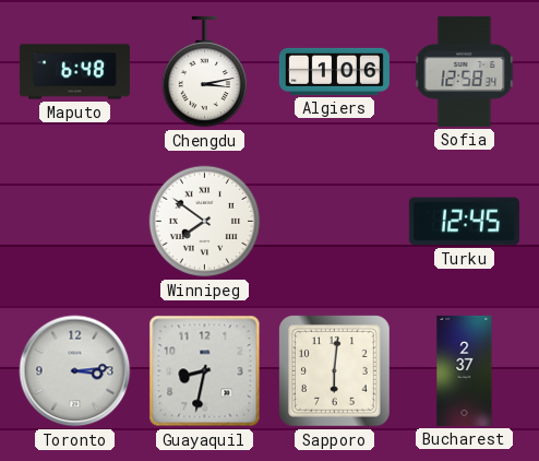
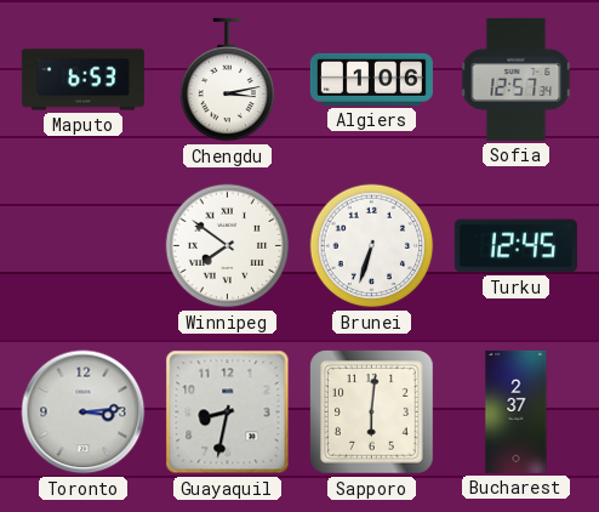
Maputo: 6:48 -> 6:53
Sofia: 12:58 -> 12:57
Brunei: none -> 6:33
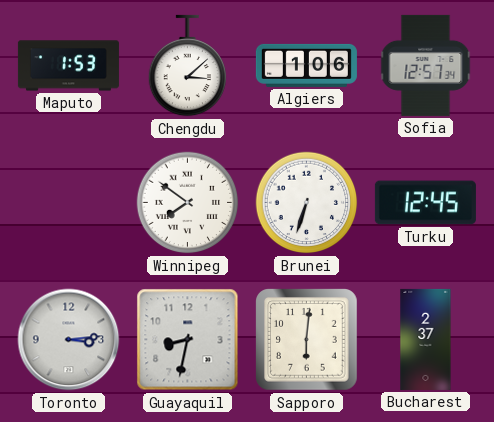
Maputo: 6:53 -> 1:53
Chengdu: 3:13 -> 3:08
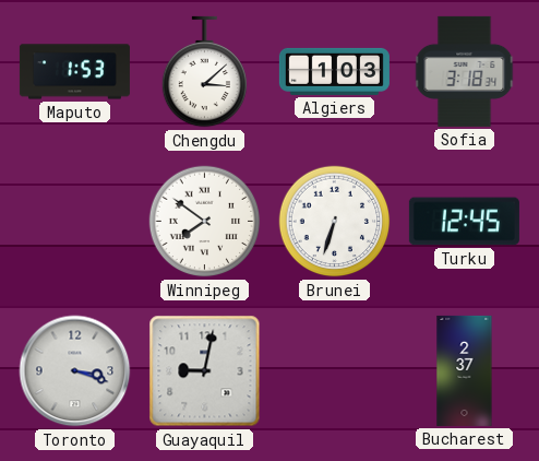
Algiers: 1:06 -> 1:03
Sofia: 12:57 -> 3:18
Toronto: 3:14 -> 3:18
Guayaquil: 8:32 -> 9:02
Sapporo: 6:01 -> none
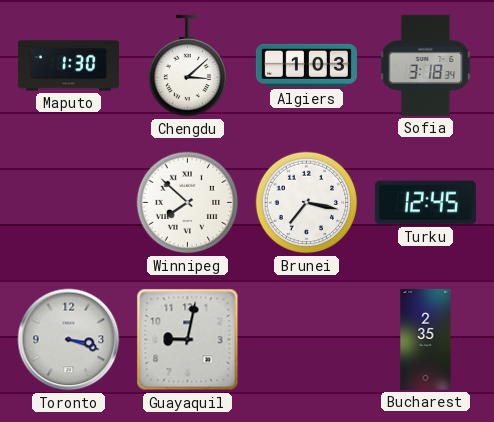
Maputo: 1:53 -> 1:30
Winnipeg: 7:51 -> 7:52
Brunei: 6:33 -> 7:17
Bucharest: 2:37 -> 2:35
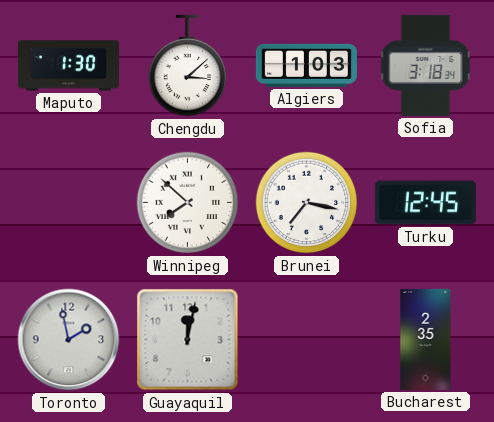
Toronto: 3:18 -> 1:58
Guayaquil: 9:02 -> 12:02
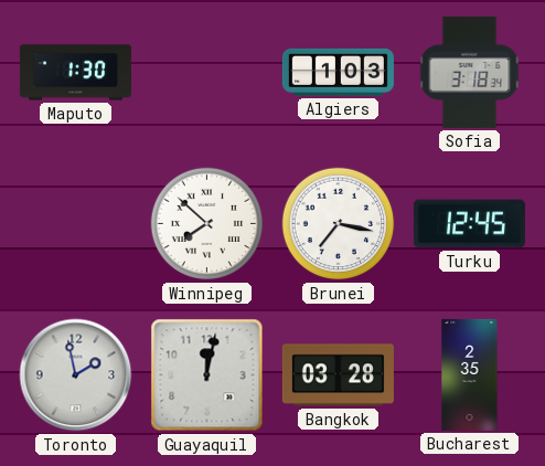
Chengdu: 3:08 -> none
Bangkok: none -> 03:28
